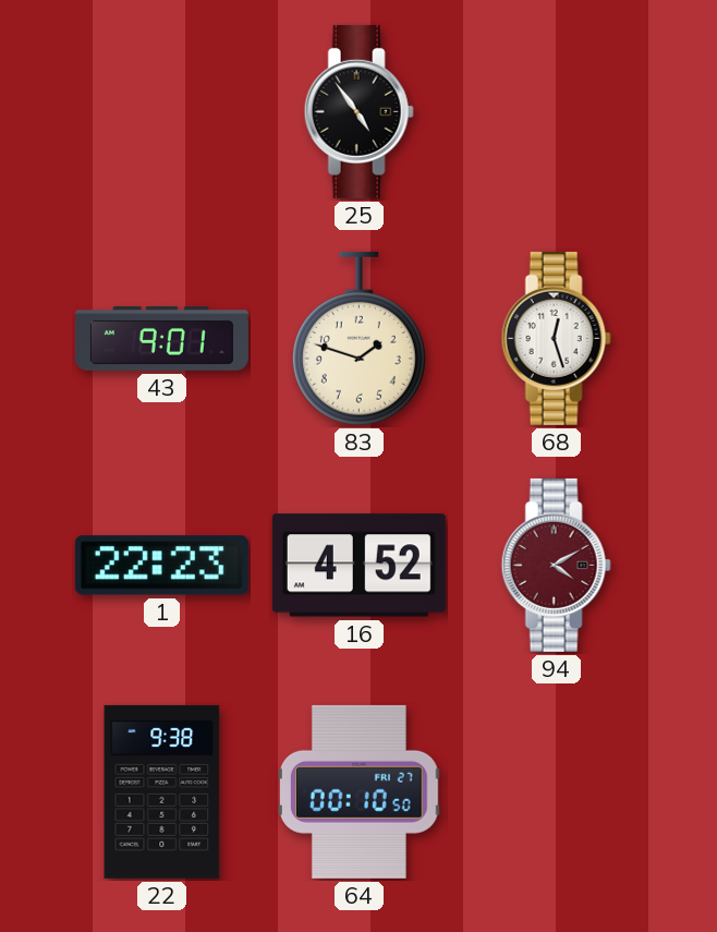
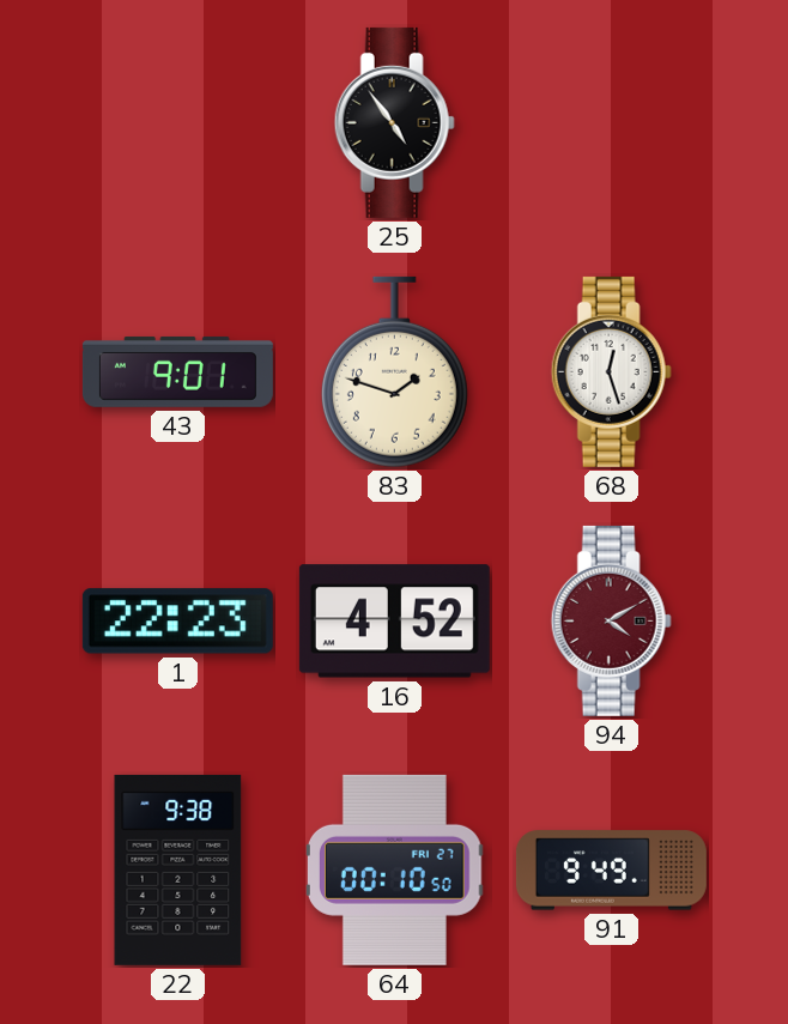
91: none -> 9:49
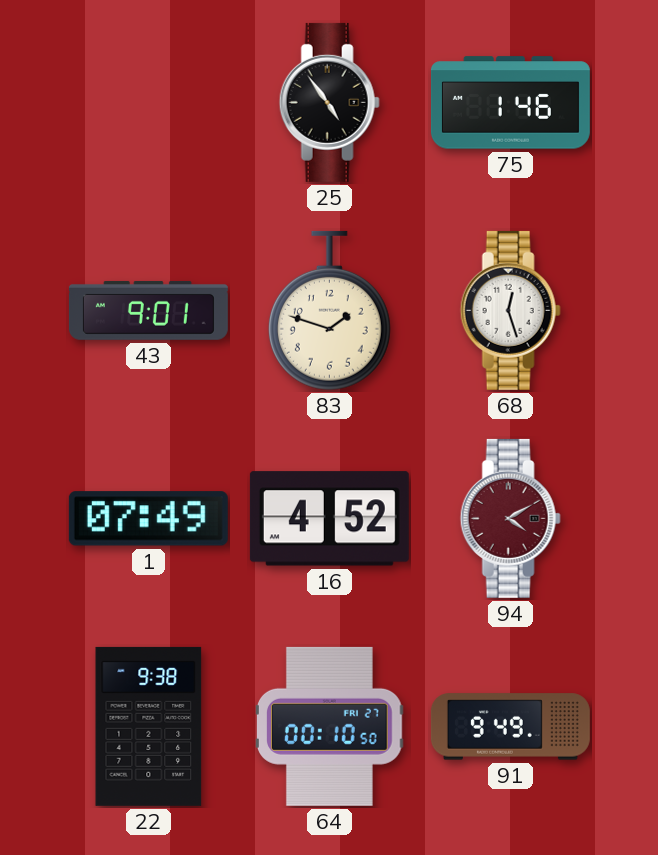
75: none -> 1:46
1: 22:23 -> 07:49
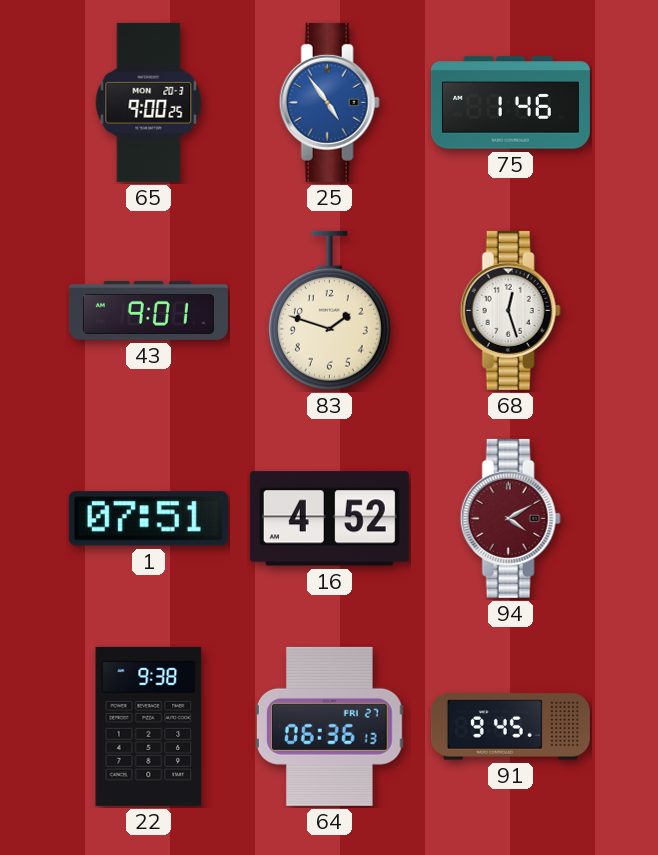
65: none -> 9:00
25 dial: black -> blue
1: 07:49 -> 07:51
64: 00:10 -> 06:36
91: 9:49 -> 9:45
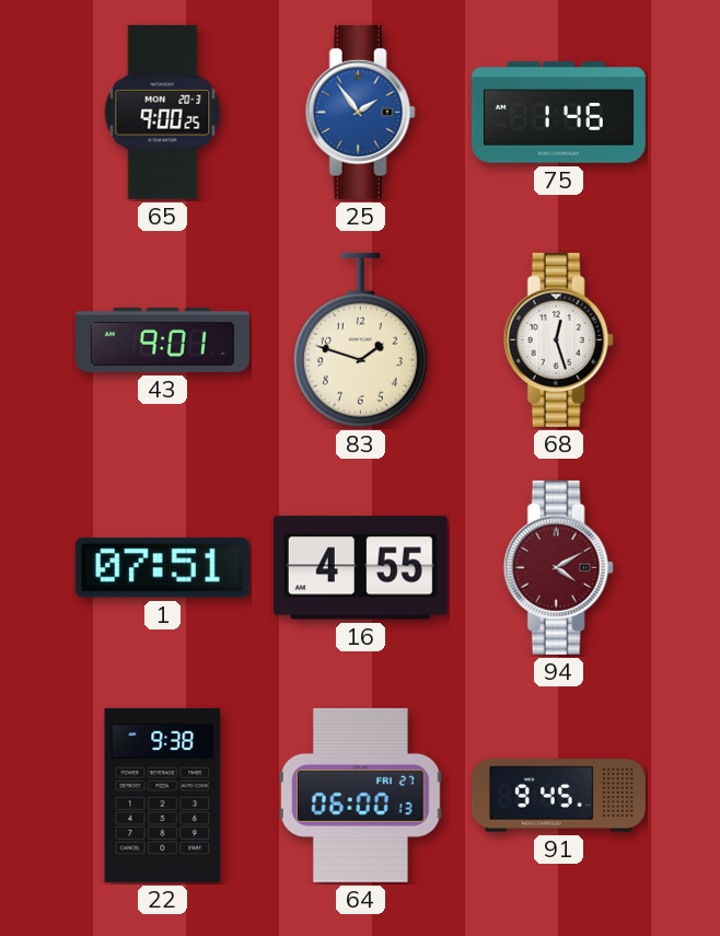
25: 4:54 -> 1:54
16: 4:52 -> 4:55
64: 06:36 -> 06:00
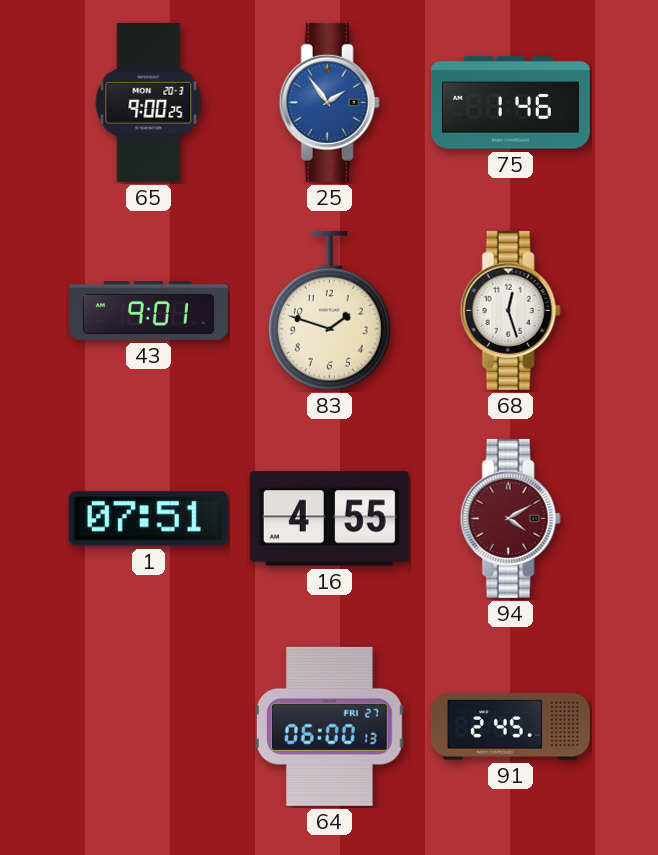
22: 9:38 -> none
91: 9:45 -> 2:45
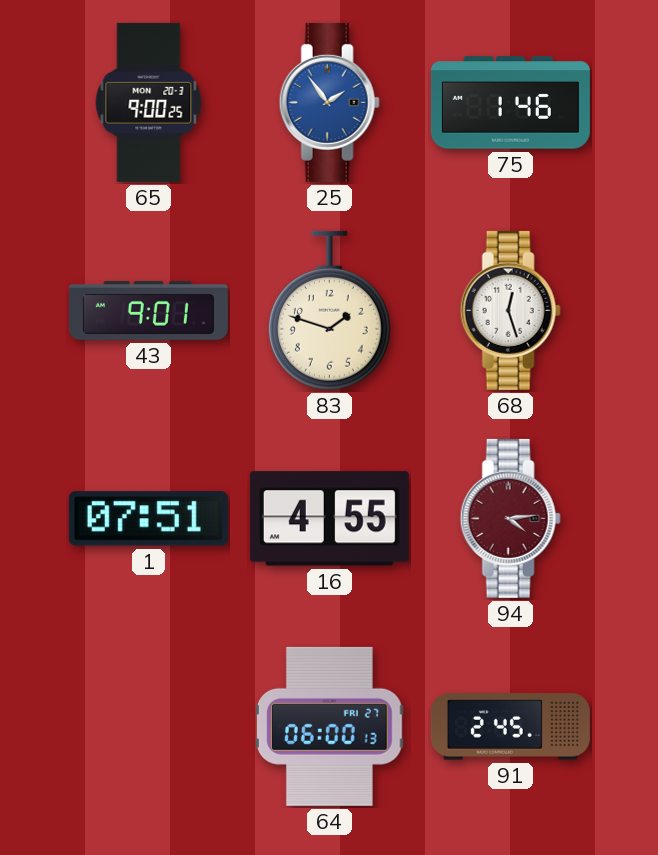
94: 4:10 -> 4:14
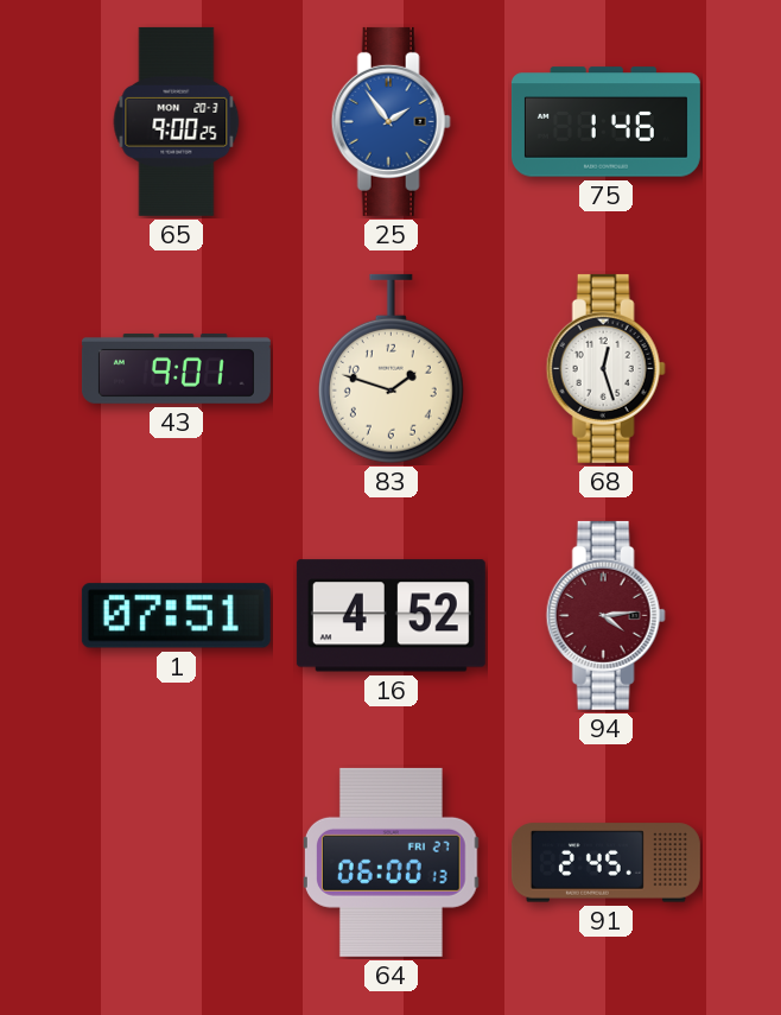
16: 4:55 -> 4:52
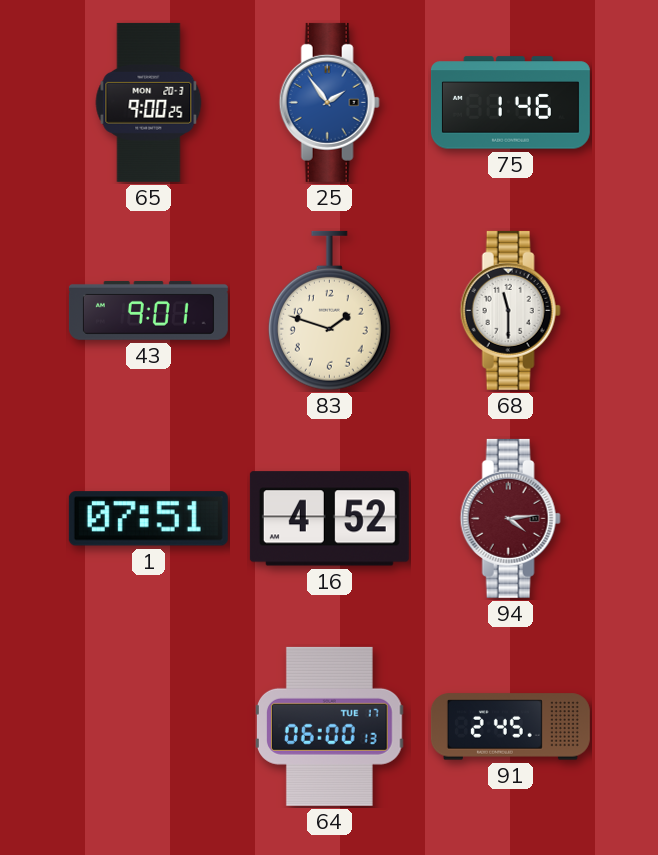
68: 12:27 -> 11:30
64 date: FRI 27 -> TUE 17
